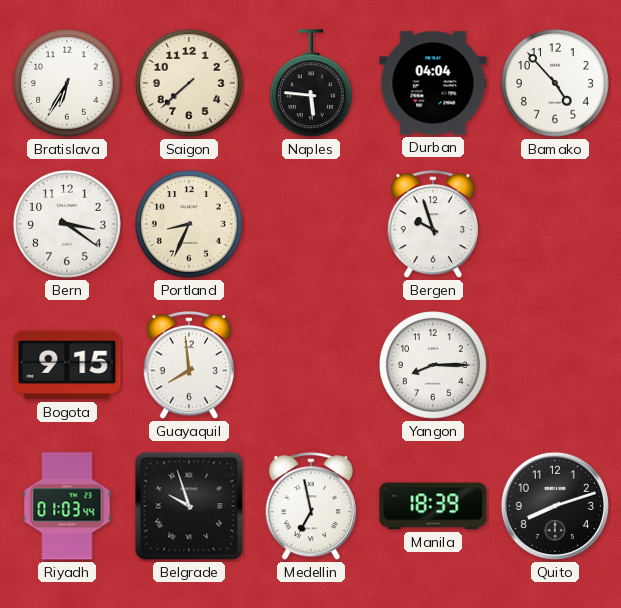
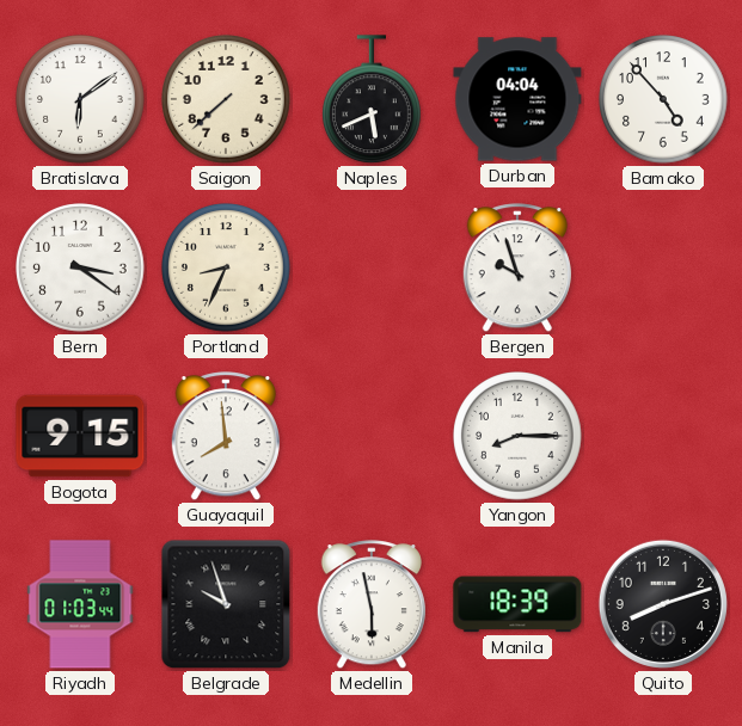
Bratislava: 6:35 -> 6:09
Naples: 5:46 -> 5:41
Medellin: 6:58 -> 5:58
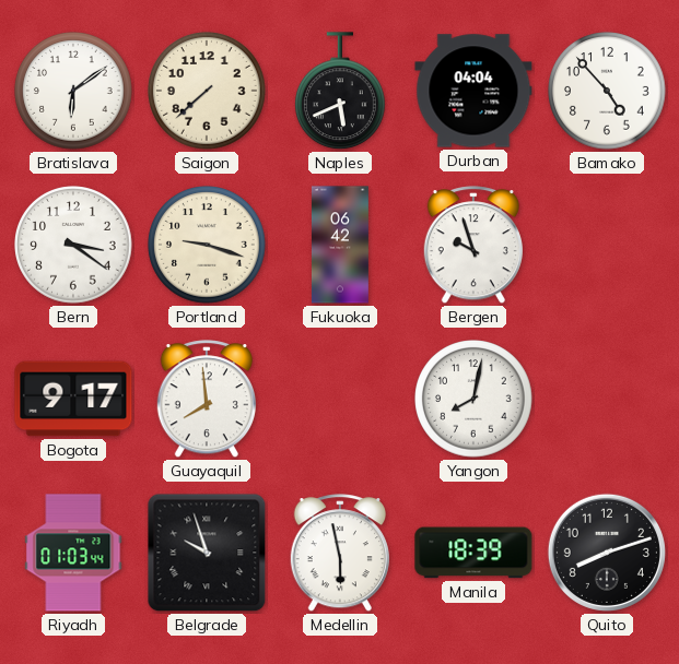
Portland: 8:34 -> 9:18
Fukuoka: none -> 06:42
Bogota: 9:15 -> 9:17
Yangon: 8:15 -> 8:02
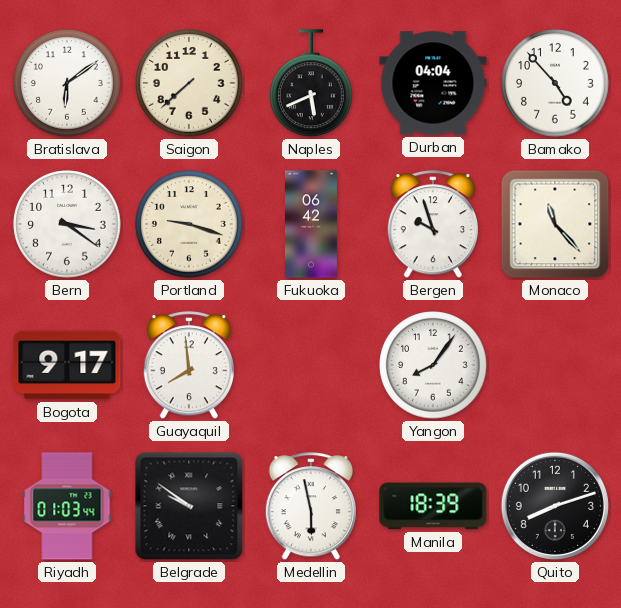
Monaco: none -> 11:23
Yangon: 8:02 -> 8:06
Belgrade: 9:57 -> 9:51
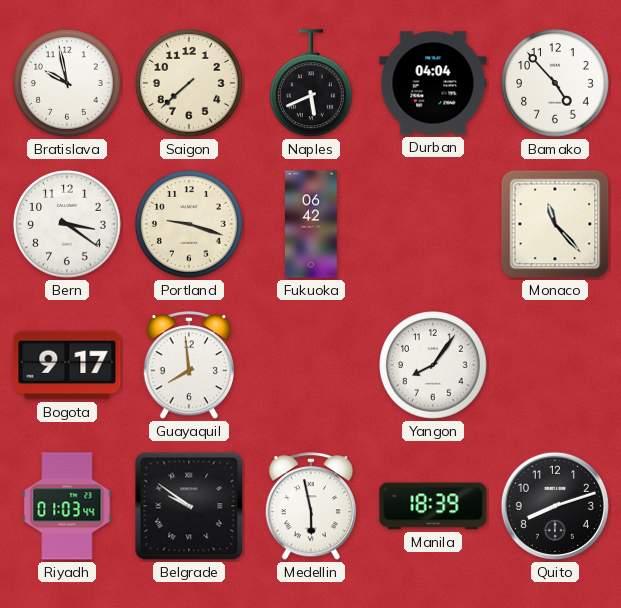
Bratislava: 6:09 -> 9:58
Bergen: 9:57 -> none
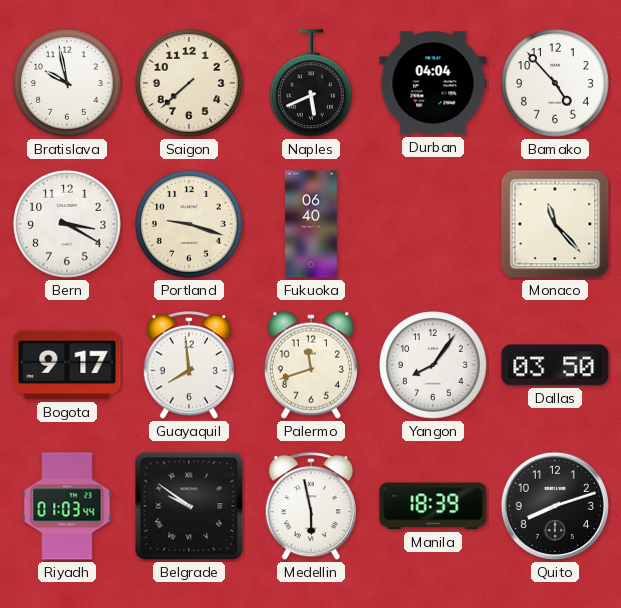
Bern: 3:21 -> 3:20
Fukuoka: 06:42 -> 06:40
Palermo: none -> 11:42
Dallas: none -> 03:50
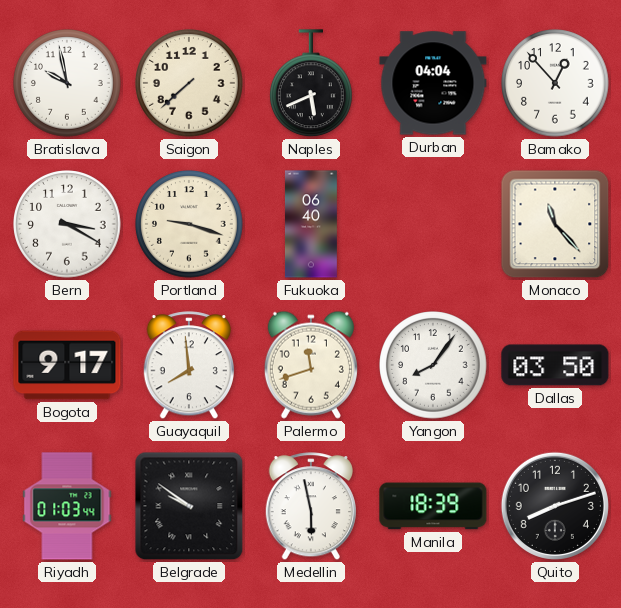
Bamako: 4:53 -> 12:53
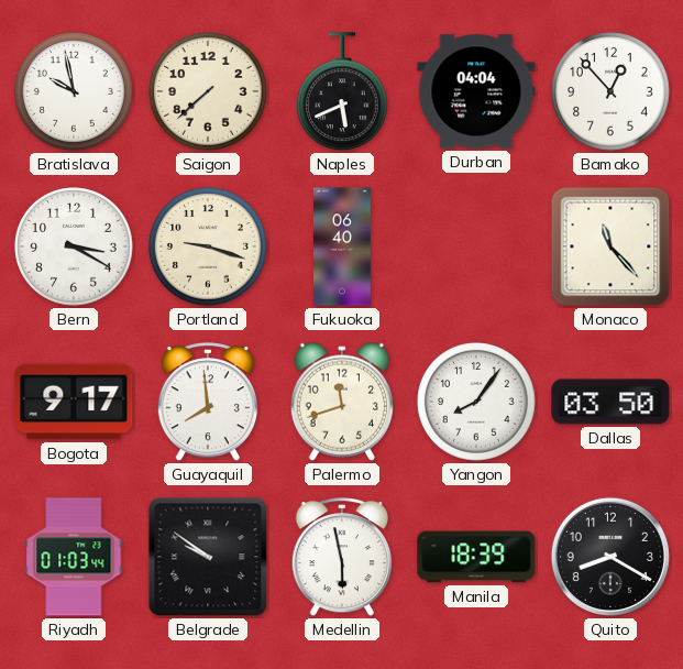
Quito: 8:12 -> 8:20
